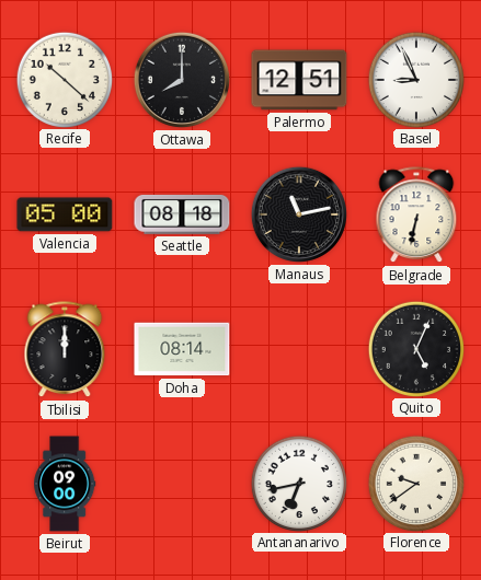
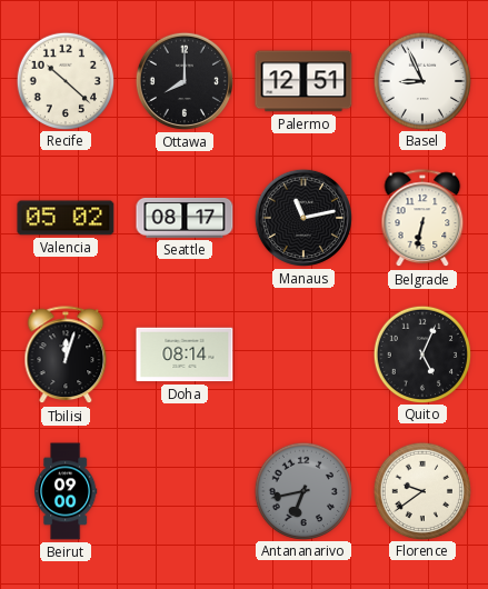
Valencia: 05:00 -> 05:02
Seattle: 08:18 -> 08:17
Tbilisi: 12:00 -> 12:03
Antananarivo dial: white -> grey
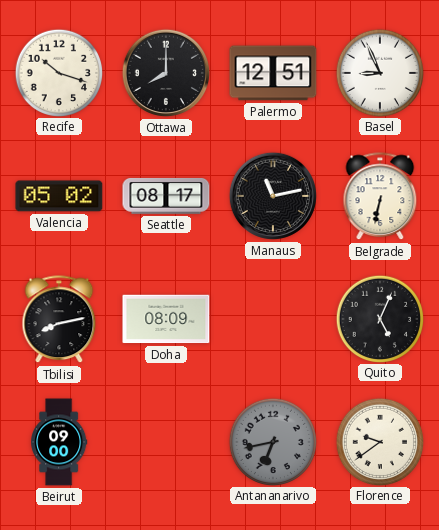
Recife: 10:22 -> 10:18
Tbilisi: 12:03 -> 8:13
Doha: 08:14 -> 08:09
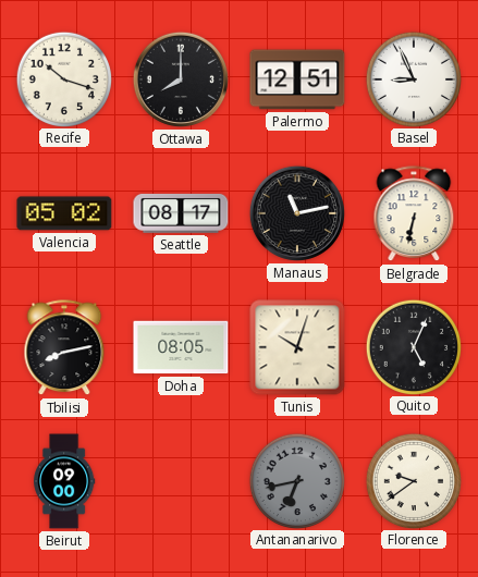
Doha: 08:09 -> 08:05
Tunis: none -> 10:03
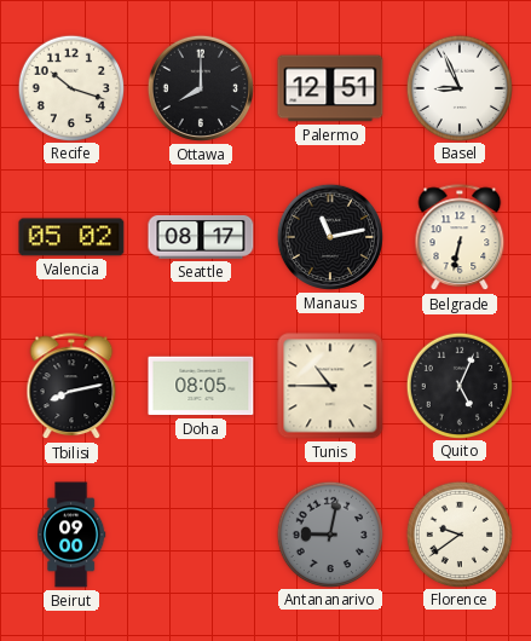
Tunis: 10:03 -> 10:45
Antananarivo: 6:43 -> 9:02
